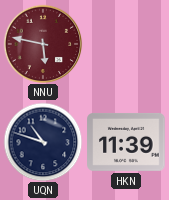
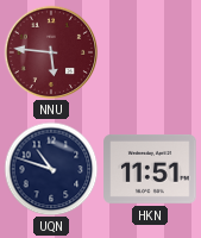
NNU: 5:47 -> 5:46
HKN: 11:39 -> 11:51
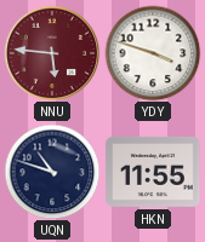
YDY: none -> 3:48
HKN: 11:51 -> 11:55
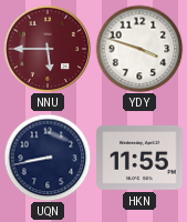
NNU: 5:46 -> 5:45
UQN: 10:48 -> 8:43
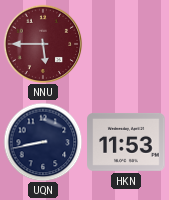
YDY: 3:48 -> none
HKN: 11:55 -> 11:53
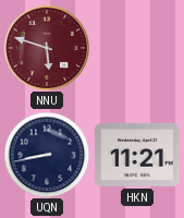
NNU: 5:45 -> 5:48
HKN: 11:53 -> 11:21
